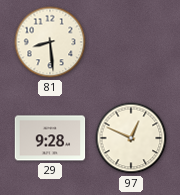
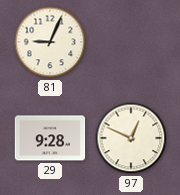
81: 8:29 -> 9:04
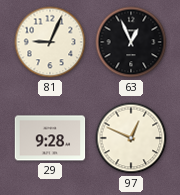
63: none -> 12:56
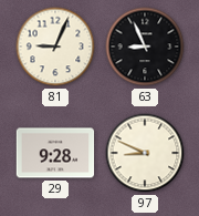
63: 12:56 -> 8:56
97: 12:49 -> 8:49
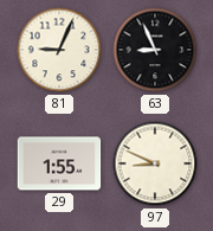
29: 9:28 -> 1:55
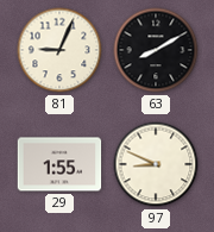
63: 8:56 -> 8:10
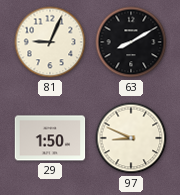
29: 1:55 -> 1:50
